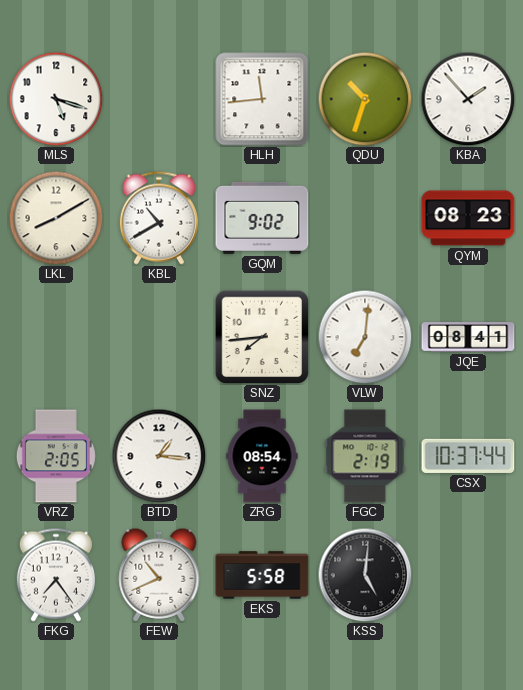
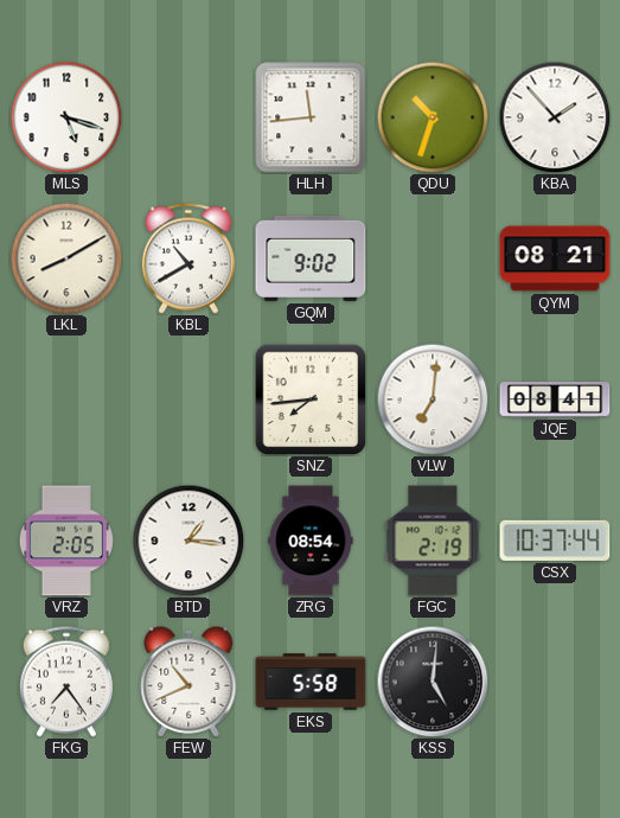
QYM: 08:23 -> 08:21
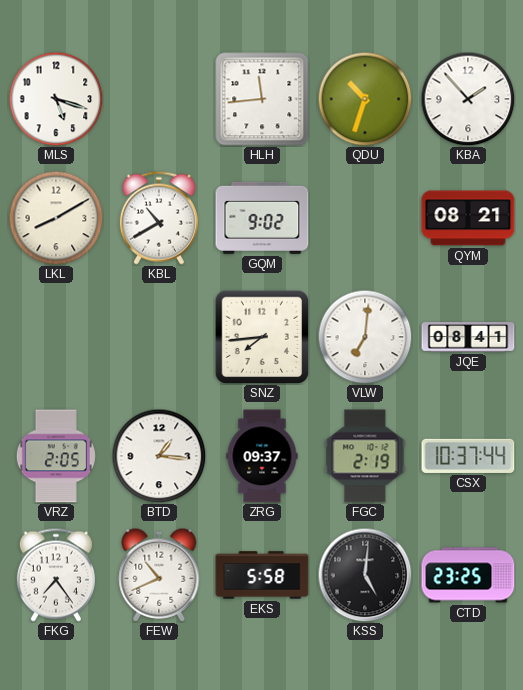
ZRG: 08:54 -> 09:37
CTD: none -> 23:25
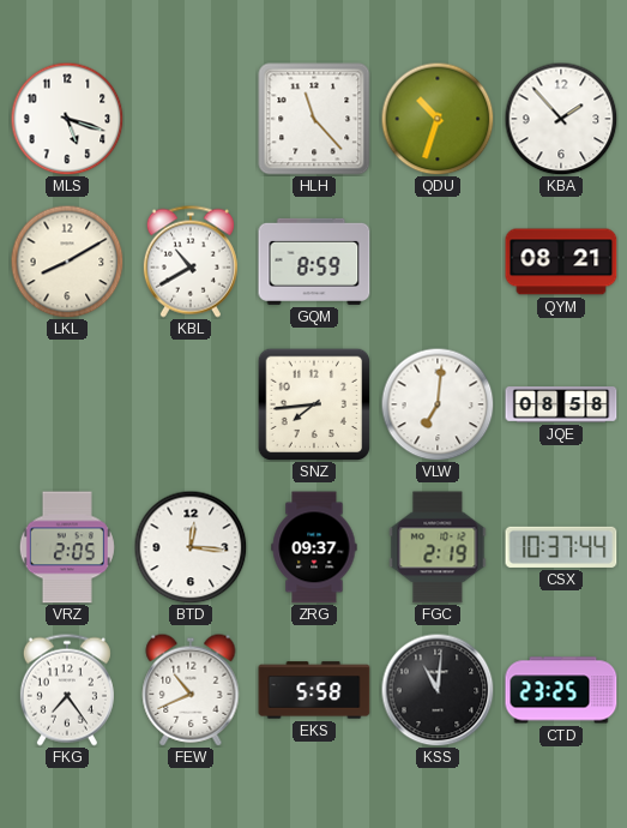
HLH: 11:44 -> 11:23
GQM: 9:02 -> 8:59
JQE: 08:41 -> 08:58
BTD: 1:16 -> 12:16
KSS: 5:01 -> 11:01
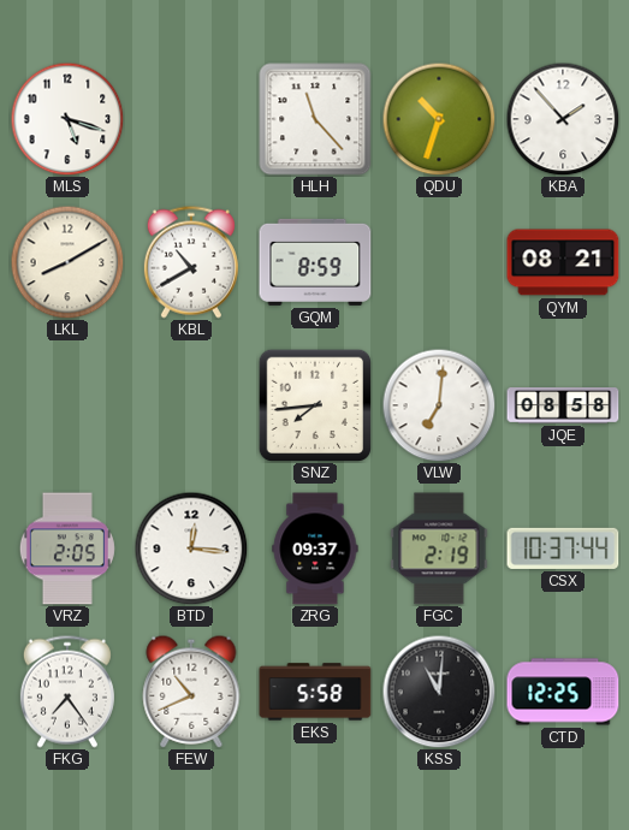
CTD: 23:25 -> 12:25
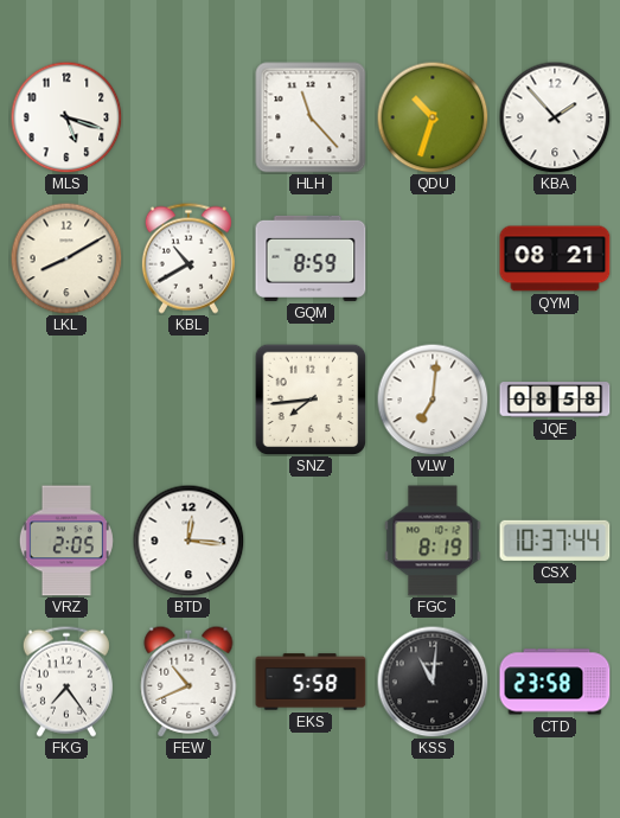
ZRG: 09:37 -> none
FGC: 2:19 -> 8:19
CTD: 12:25 -> 23:58
